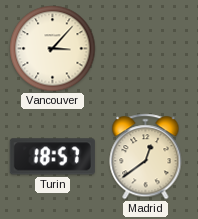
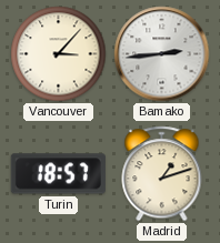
Bamako: none -> 2:44
Madrid: 12:39 -> 1:12
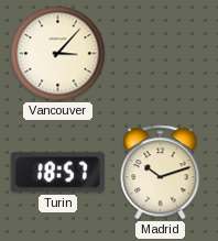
Bamako: 2:44 -> none
Madrid: 1:12 -> 10:12
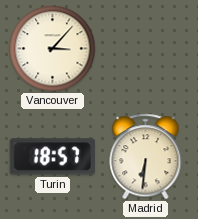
Madrid: 10:12 -> 6:31
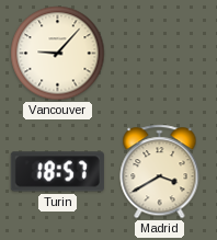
Vancouver: 3:07 -> 9:07
Madrid: 6:31 -> 3:40
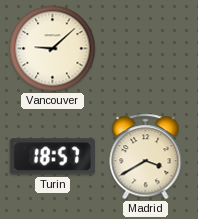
Vancouver: 9:07 -> 9:08
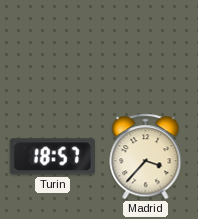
Vancouver: 9:08 -> none
Madrid: 3:40 -> 3:37
